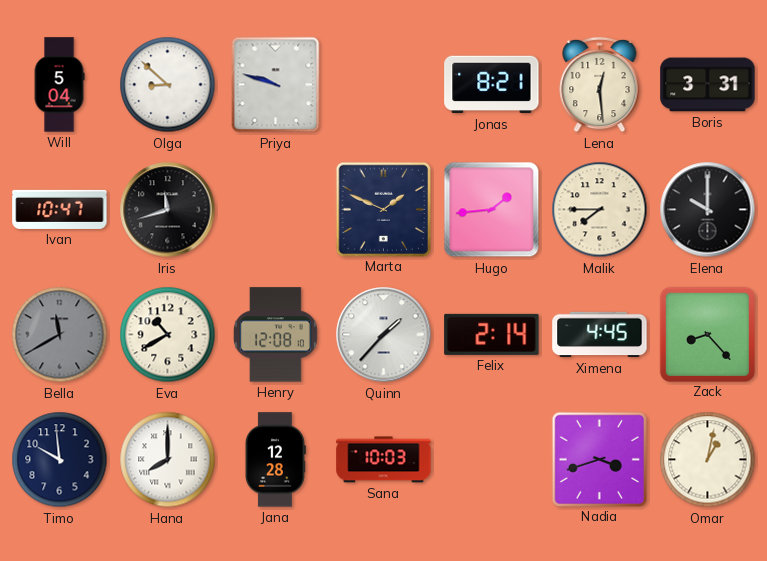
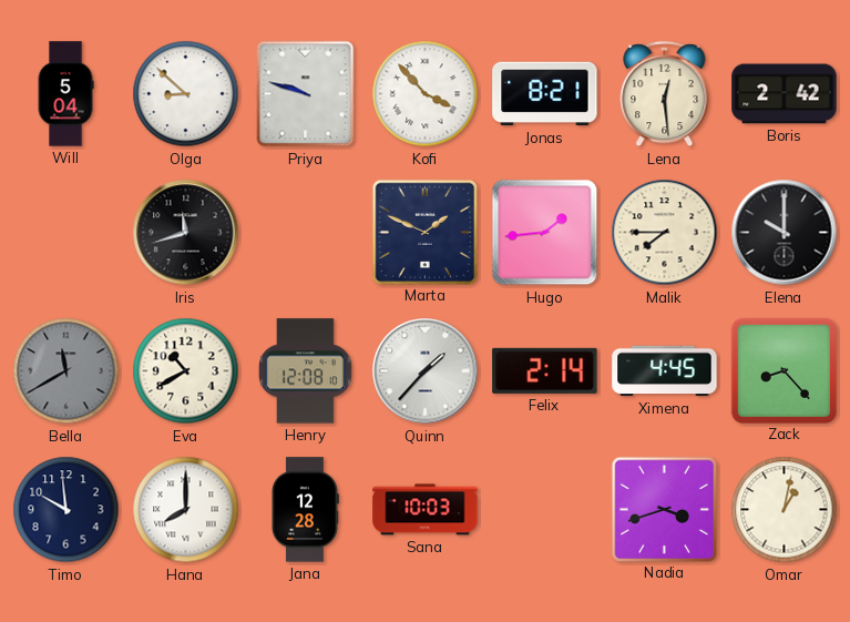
Kofi: none -> 3:53
Boris: 3:31 -> 2:42
Ivan: 10:47 -> none
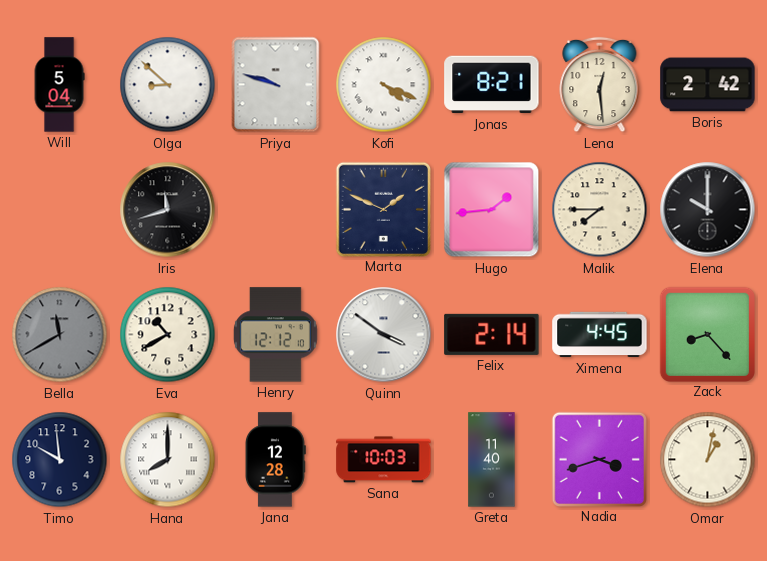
Kofi: 3:53 -> 4:19
Henry: 12:08 -> 12:12
Quinn: 1:37 -> 3:51
Greta: none -> 11:40
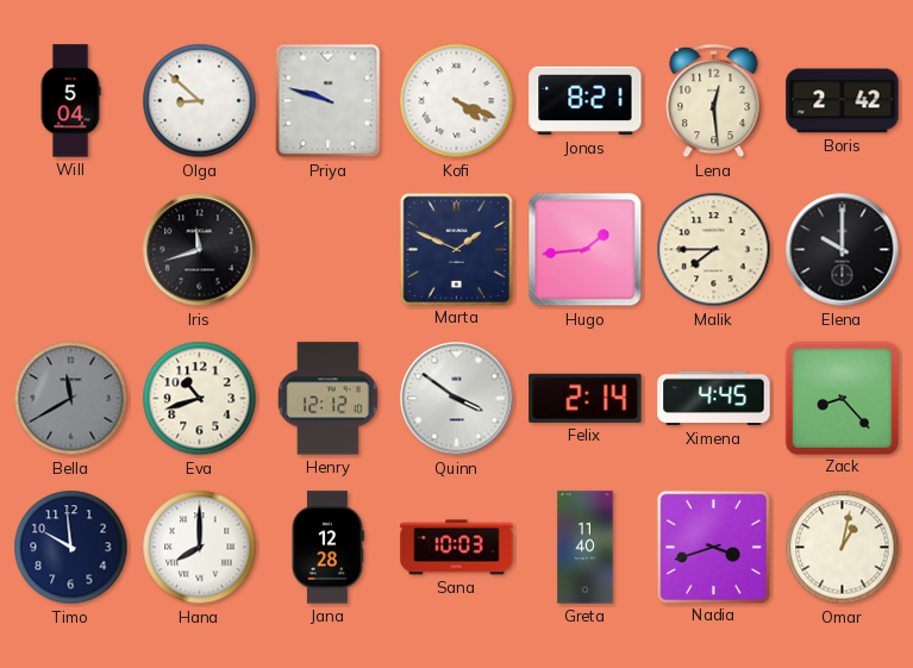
Eva: 10:40 -> 10:42
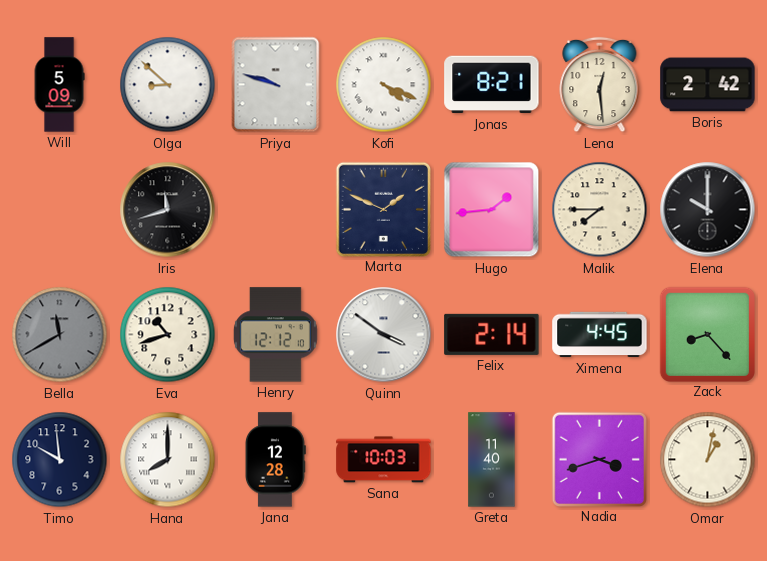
Will: 5:04 -> 5:09
